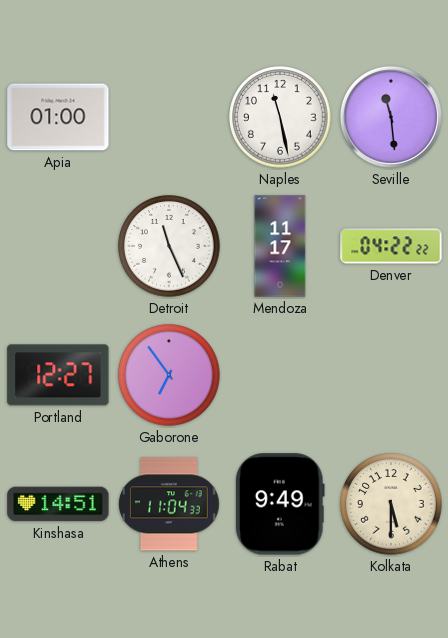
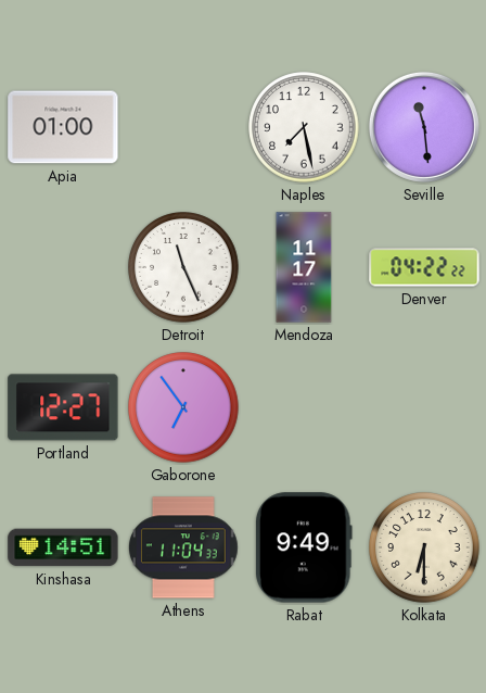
Naples: 11:28 -> 7:28
Kolkata: 5:30 -> 6:30
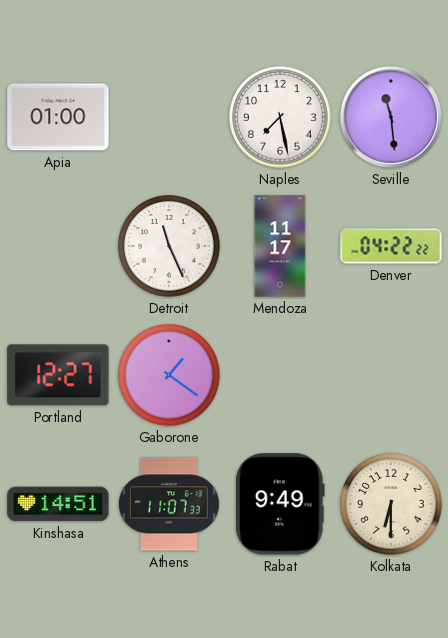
Gaborone: 6:54 -> 1:21
Athens: 11:04 -> 11:07
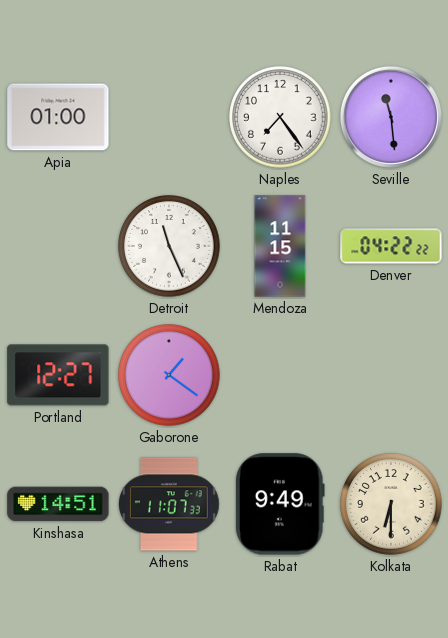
Naples: 7:28 -> 7:24
Mendoza: 11:17 -> 11:15
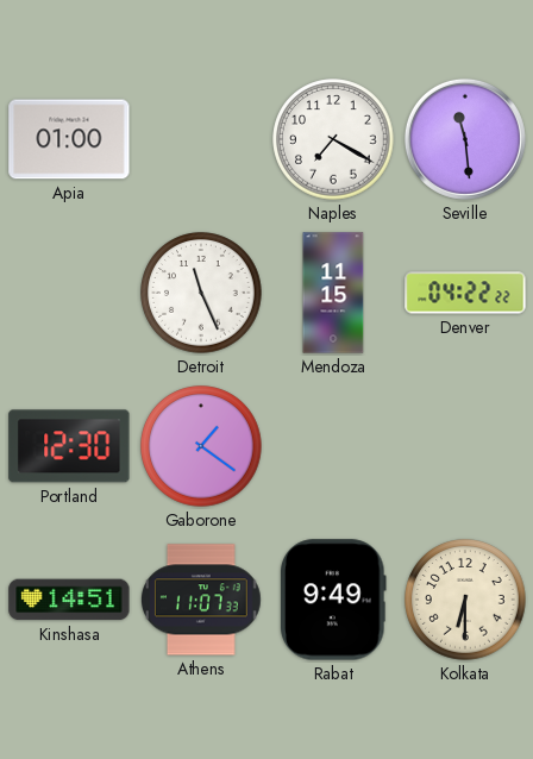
Naples: 7:24 -> 7:20
Portland: 12:27 -> 12:30
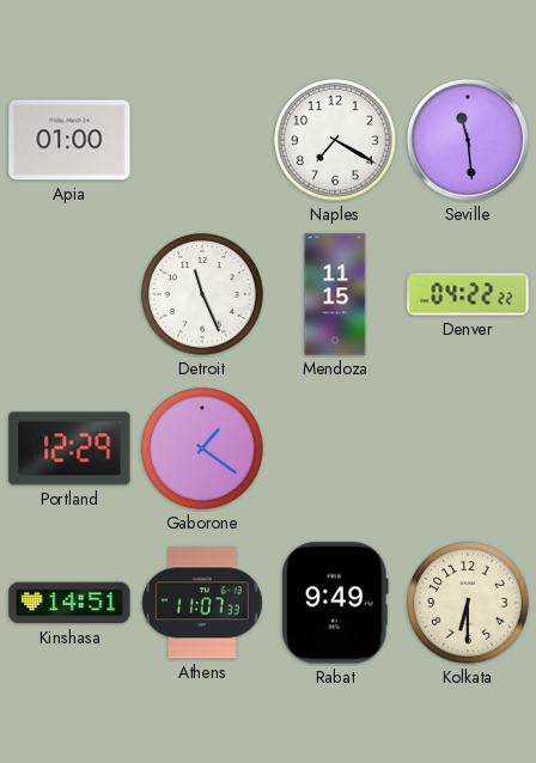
Portland: 12:30 -> 12:29
